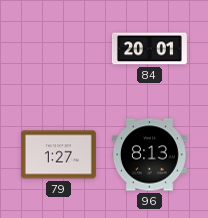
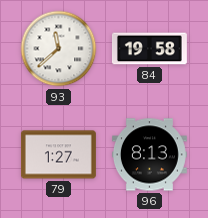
93: none -> 11:38
84: 20:01 -> 19:58
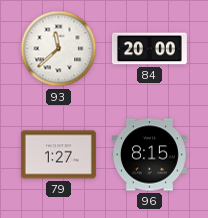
84: 19:58 -> 20:00
96: 8:13 -> 8:15
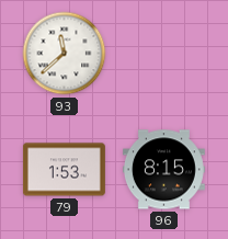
84: 20:00 -> none
79: 1:27 -> 1:53
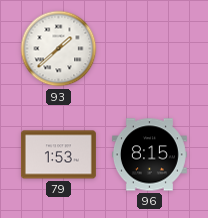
93: 11:38 -> 1:38
